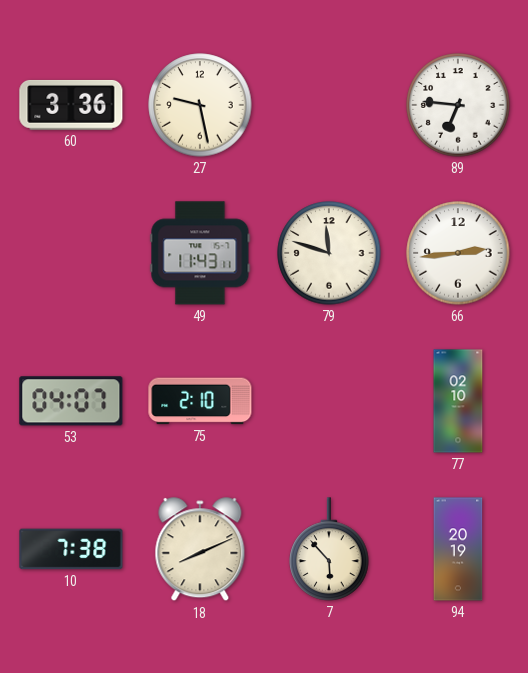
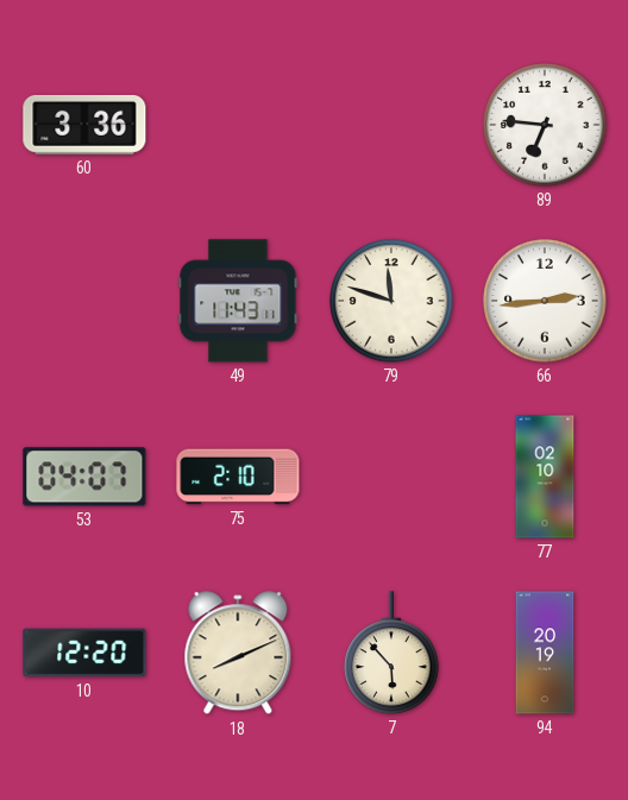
27: 9:28 -> none
10: 7:38 -> 12:20
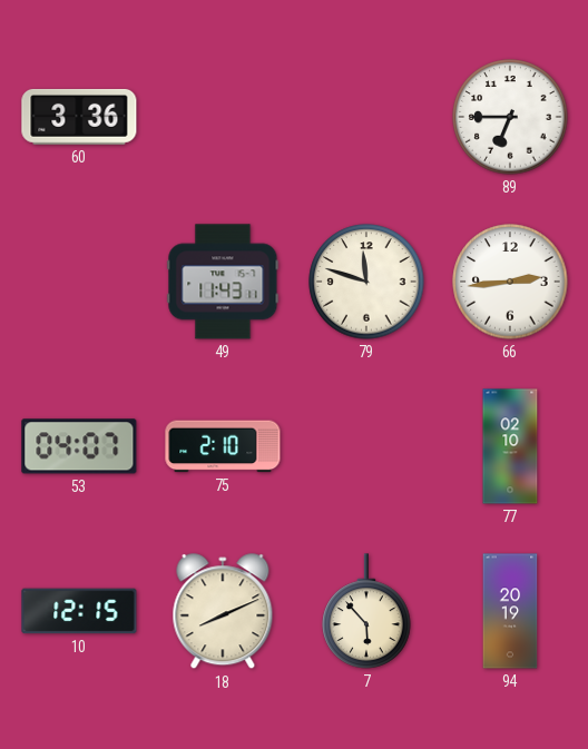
89: 6:46 -> 6:45
10: 12:20 -> 12:15
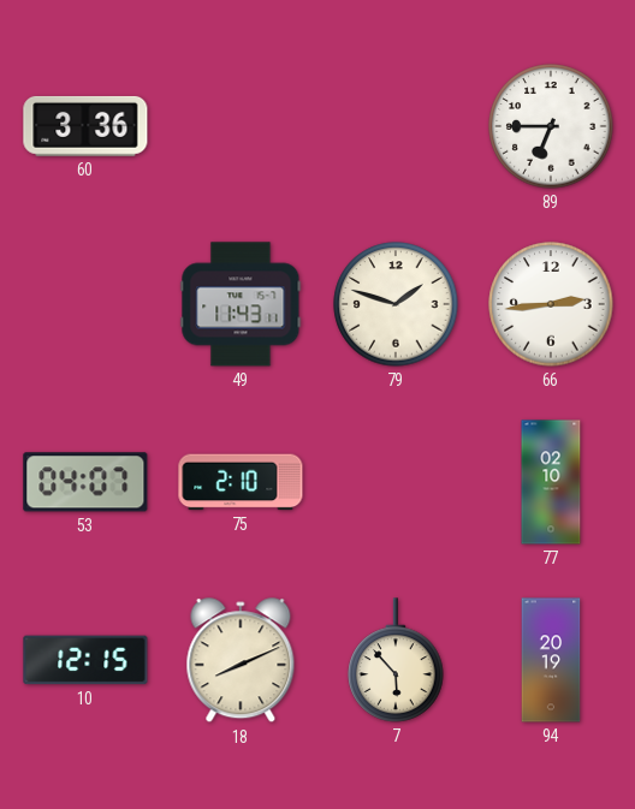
79: 11:48 -> 1:48
